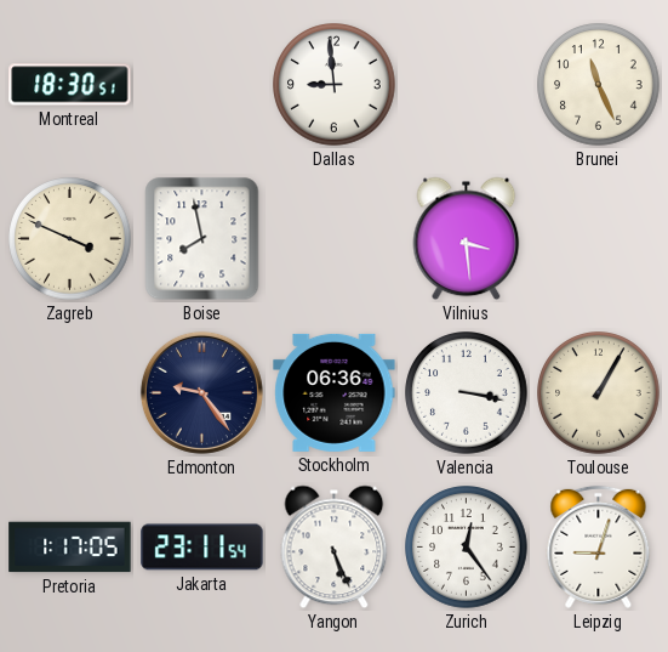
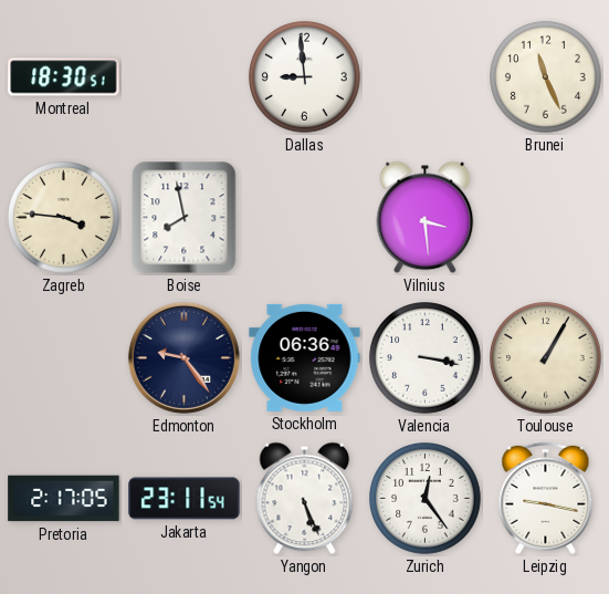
Zagreb: 3:49 -> 3:46
Pretoria: 1:17 -> 2:17
Leipzig: 9:03 -> 9:17
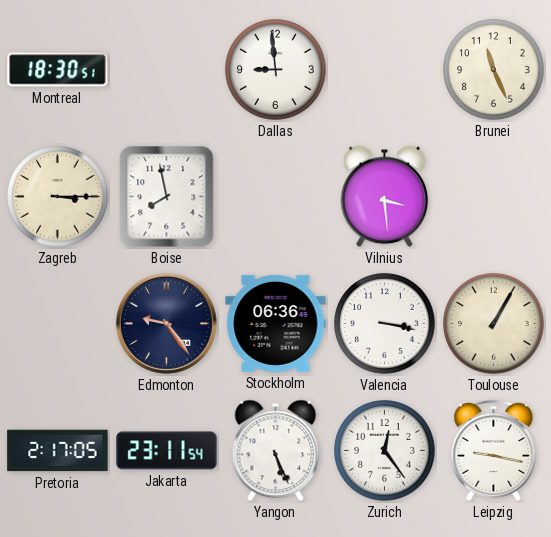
Zagreb: 3:46 -> 3:15
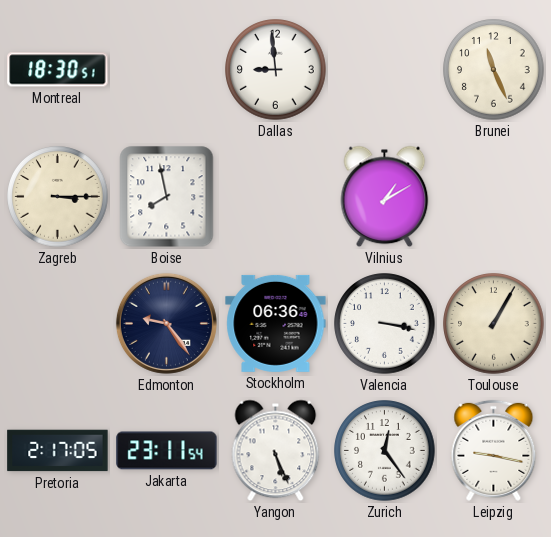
Vilnius: 3:29 -> 1:10
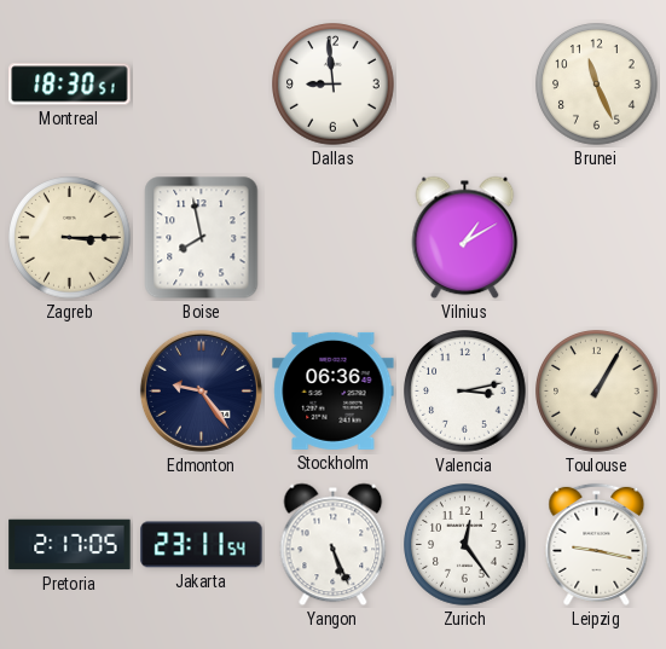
Valencia: 3:17 -> 3:13
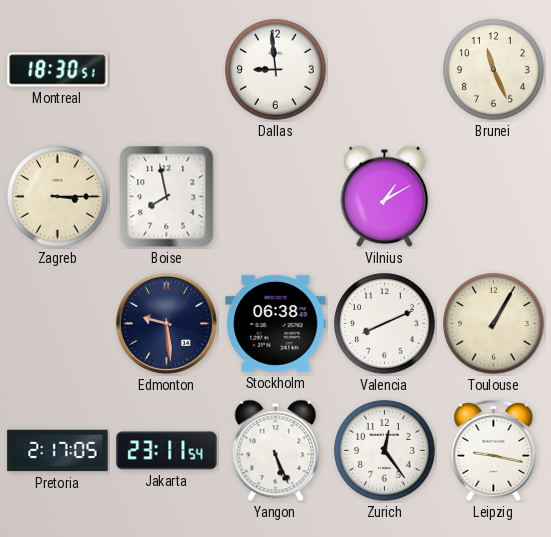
Edmonton: 9:24 -> 9:29
Stockholm: 06:36 -> 06:38
Valencia: 3:13 -> 8:11
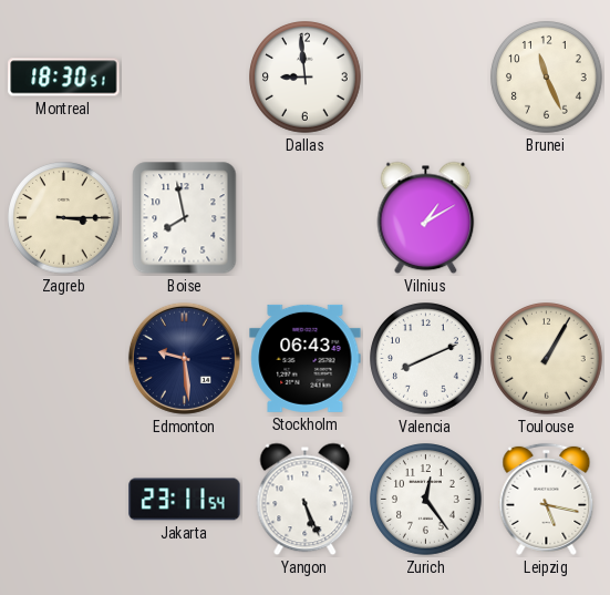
Stockholm: 06:38 -> 06:43
Pretoria: 2:17 -> none
Leipzig: 9:17 -> 5:17
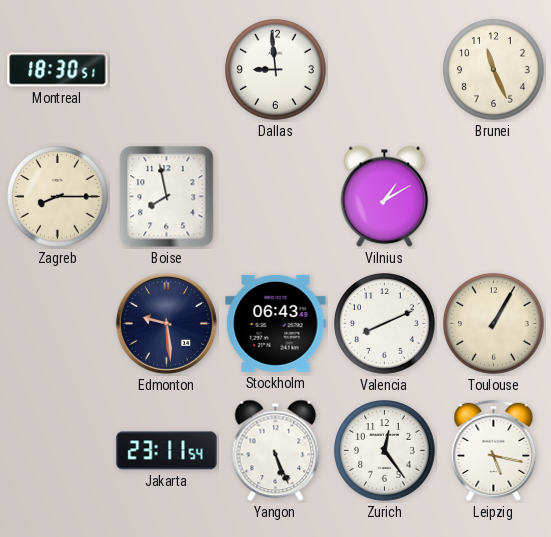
Zagreb: 3:15 -> 8:15
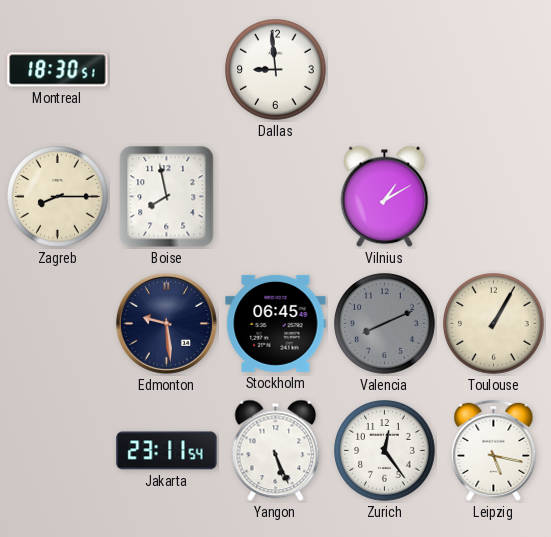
Brunei: 11:26 -> none
Stockholm: 06:43 -> 06:45
Valencia dial: white -> grey
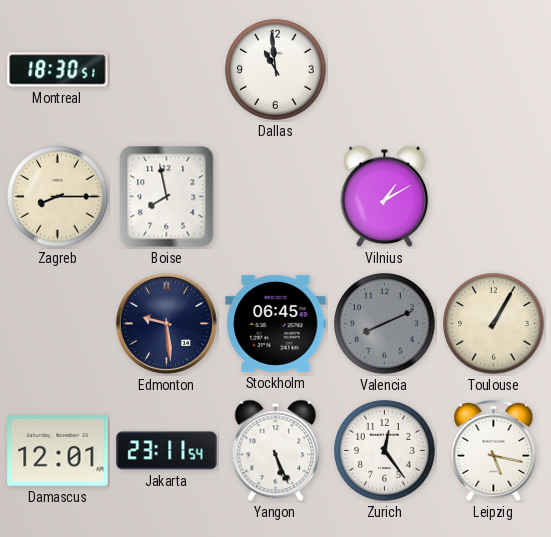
Dallas: 8:59 -> 10:59
Damascus: none -> 12:01
